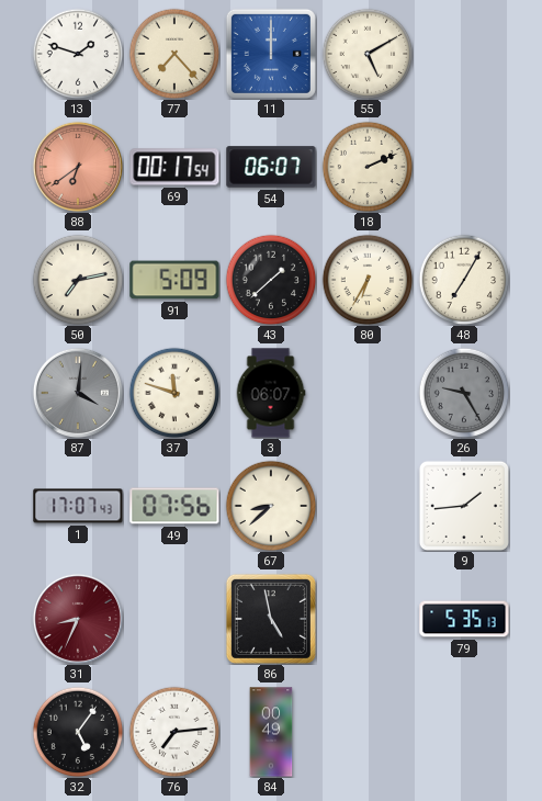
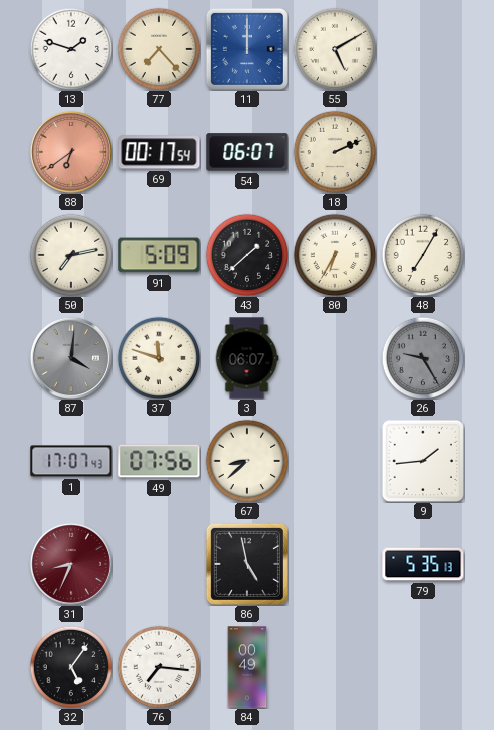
76: 7:14 -> 7:16
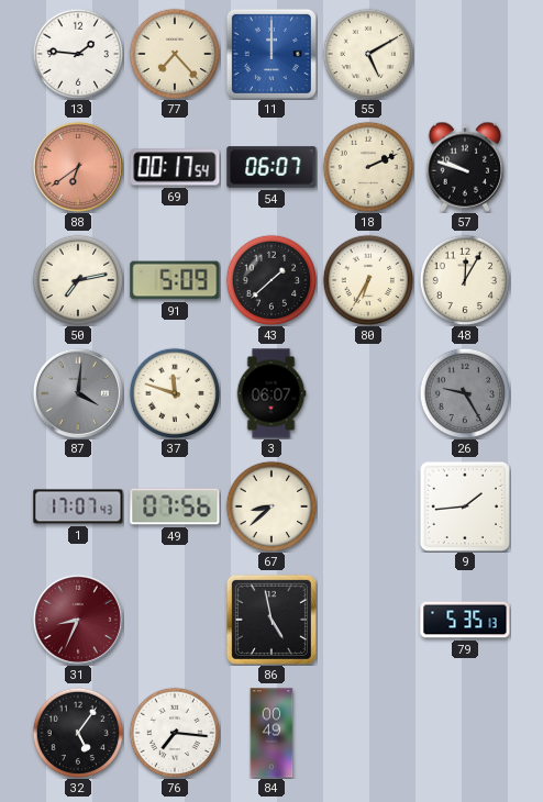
13: 1:48 -> 1:46
57: none -> 9:48
48: 7:05 -> 12:05
